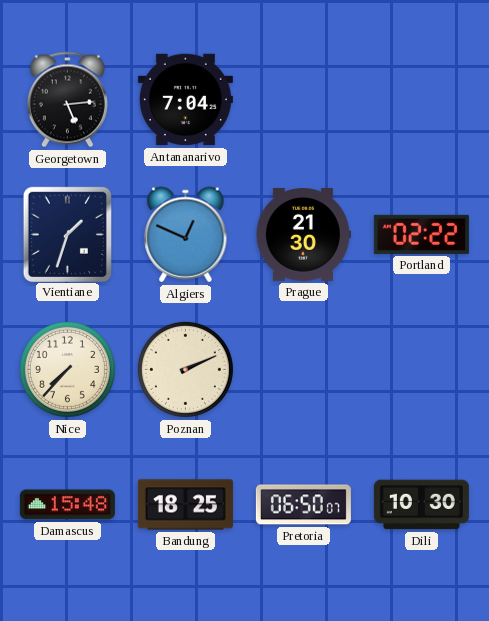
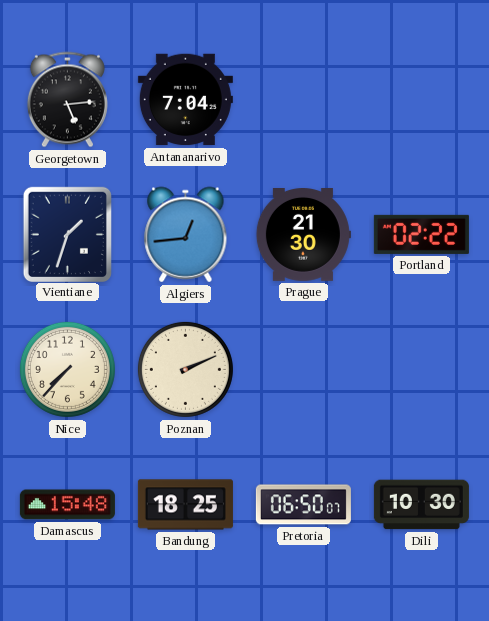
Algiers: 12:49 -> 12:44
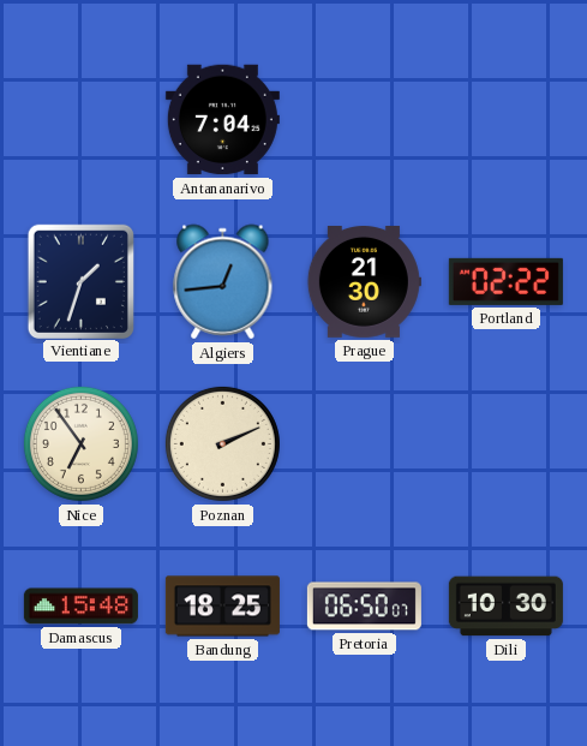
Georgetown: 5:14 -> none
Nice: 7:37 -> 6:54
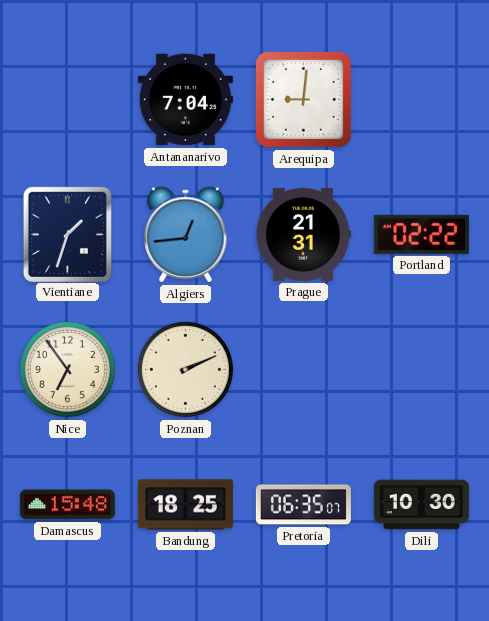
Arequipa: none -> 9:01
Prague: 21:30 -> 21:31
Pretoria: 06:50 -> 06:35
